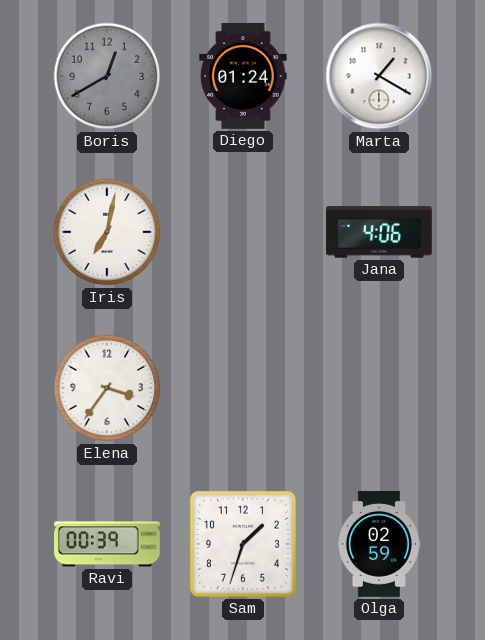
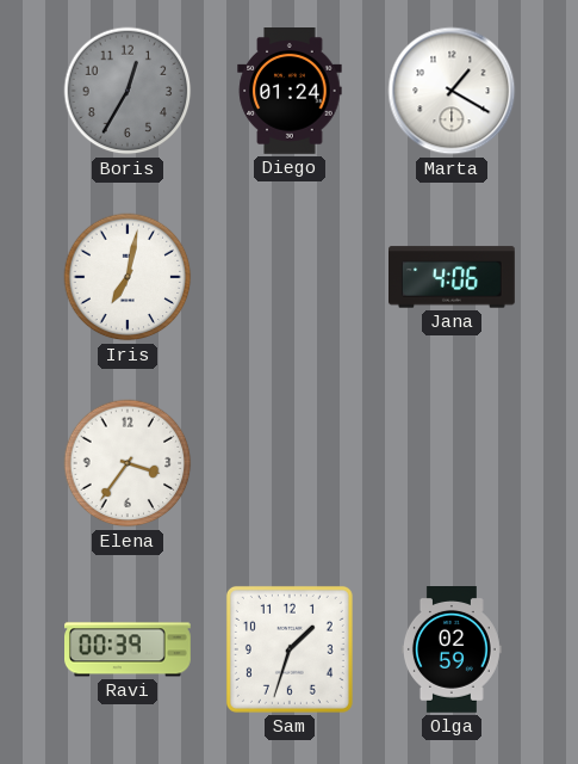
Boris: 12:40 -> 12:35
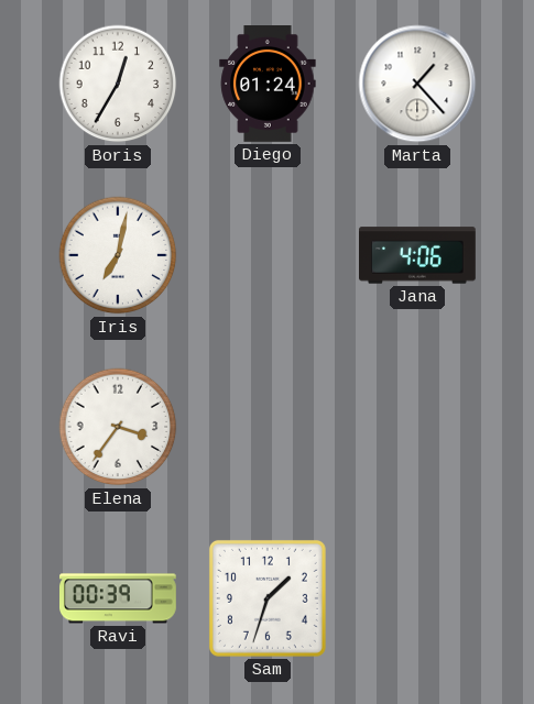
Boris dial: grey -> white
Marta: 1:20 -> 1:23
Olga: 02:59 -> none
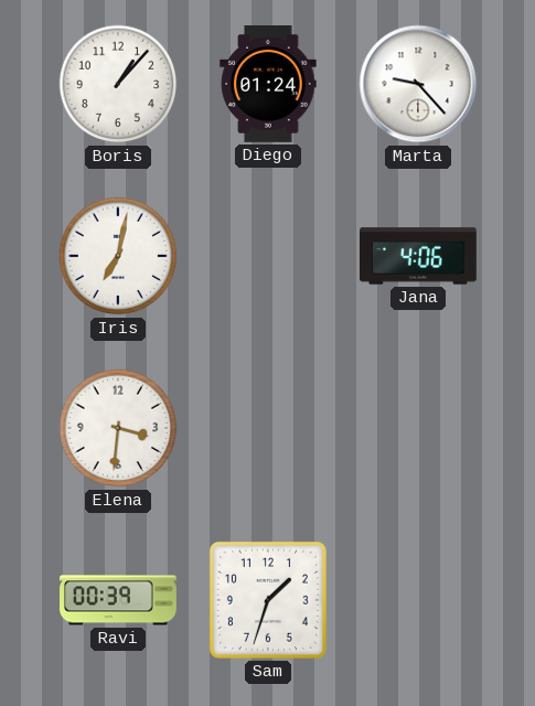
Boris: 12:35 -> 1:07
Marta: 1:23 -> 9:23
Elena: 3:36 -> 3:31
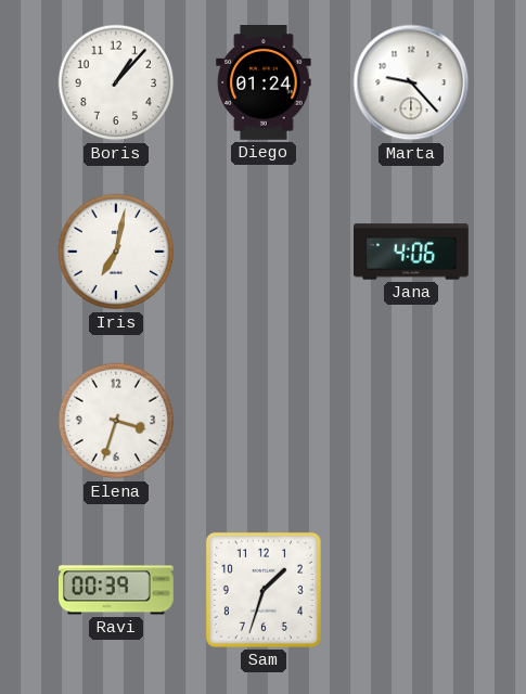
Elena: 3:31 -> 3:33
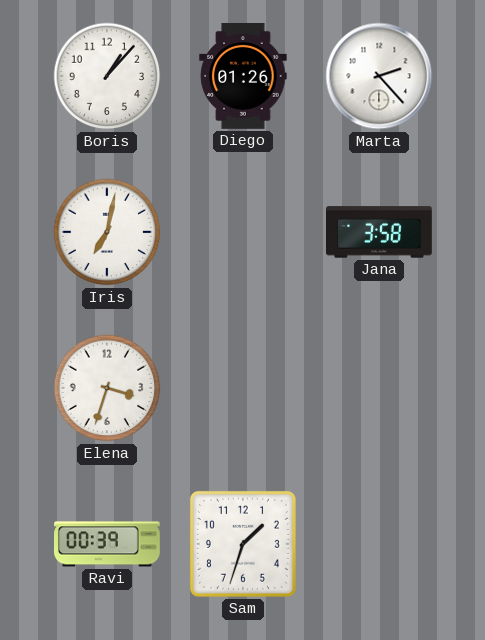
Diego: 01:24 -> 01:26
Marta: 9:23 -> 2:23
Jana: 4:06 -> 3:58
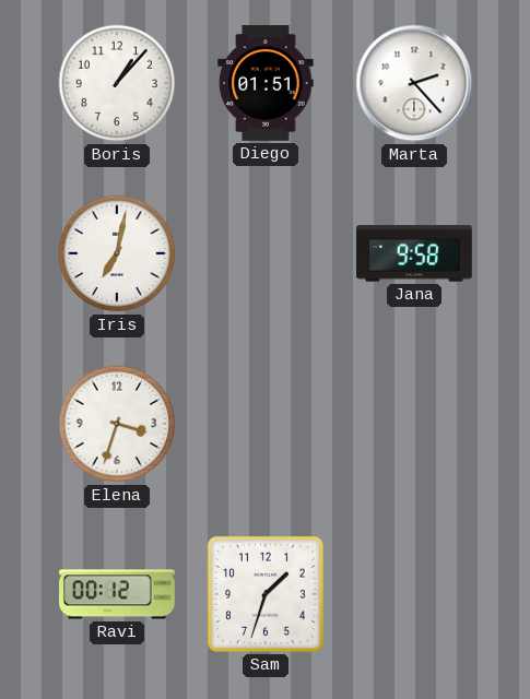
Diego: 01:26 -> 01:51
Jana: 3:58 -> 9:58
Ravi: 00:39 -> 00:12
